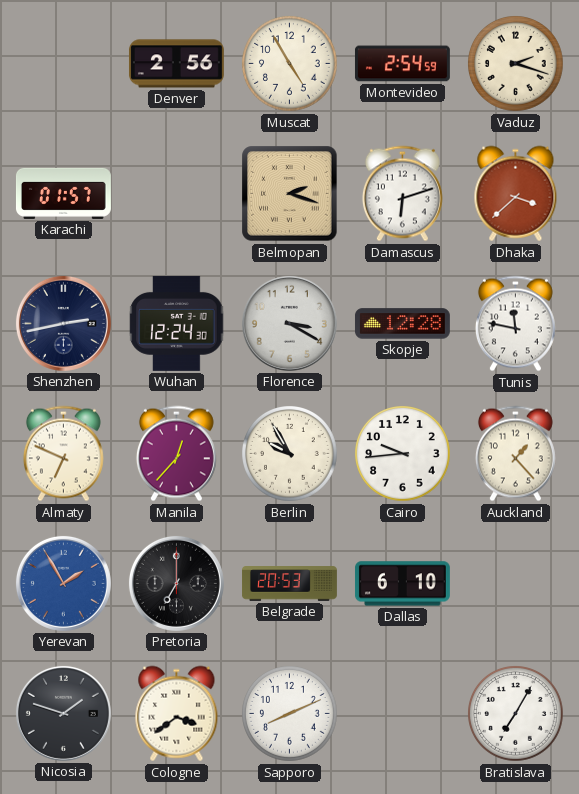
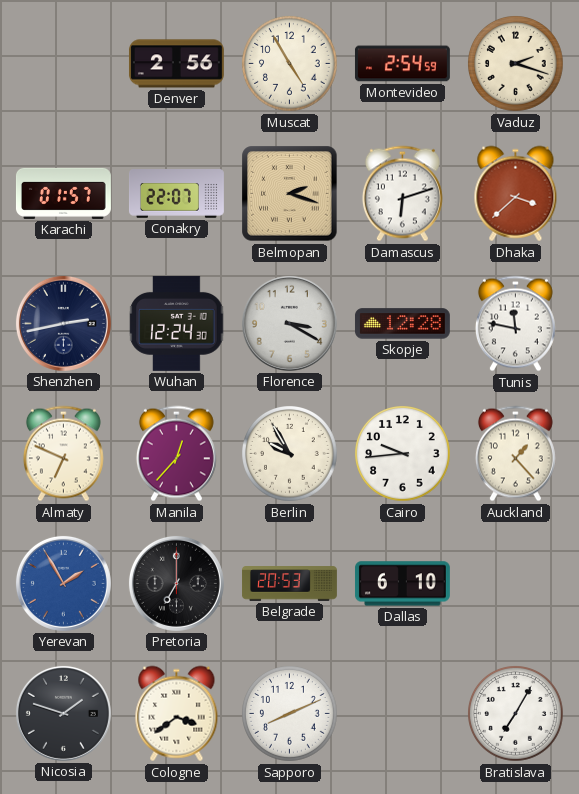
Conakry: none -> 22:07
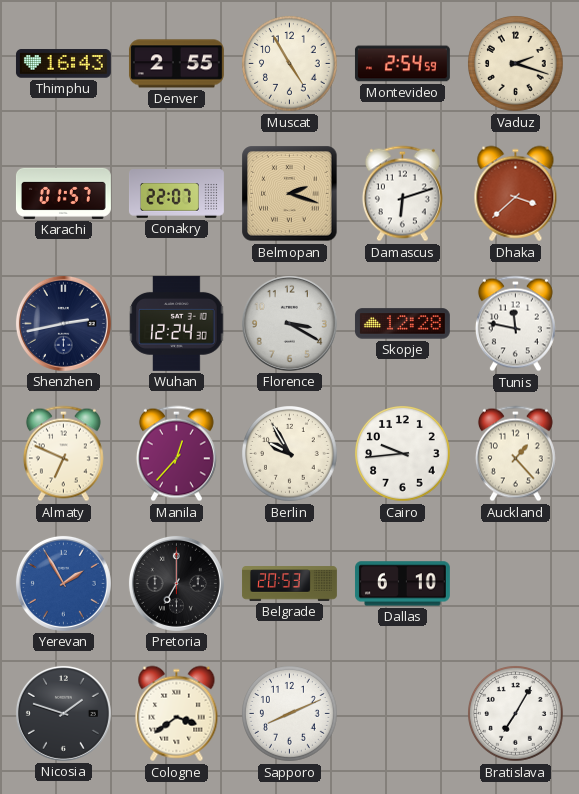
Thimphu: none -> 16:43
Denver: 2:56 -> 2:55
